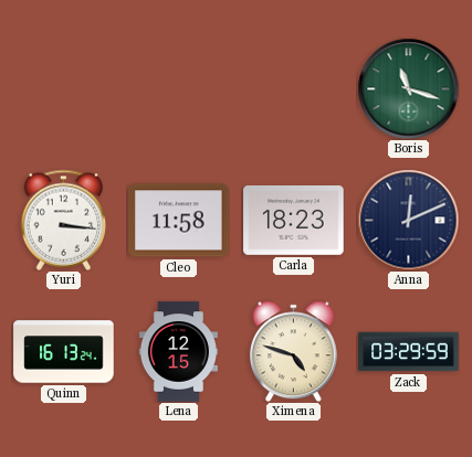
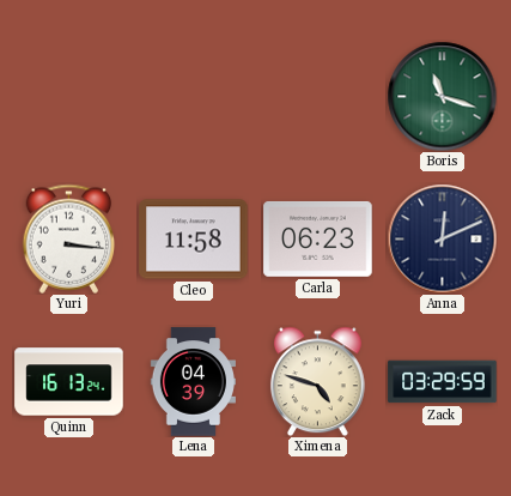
Carla: 18:23 -> 06:23
Lena: 12:15 -> 04:39
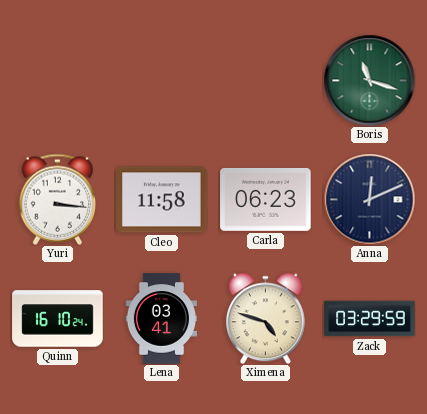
Quinn: 16:13 -> 16:10
Lena: 04:39 -> 03:41
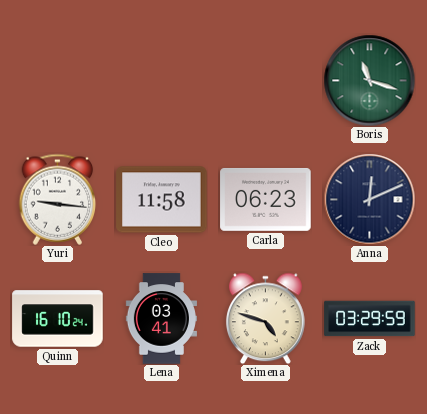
Yuri: 3:16 -> 9:16
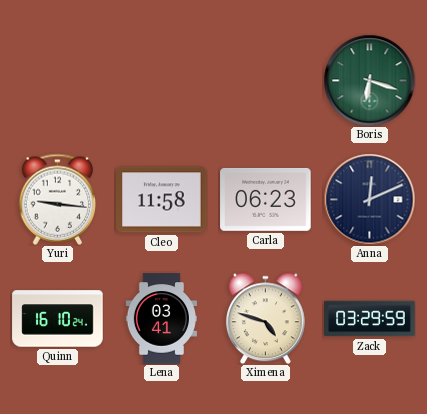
Boris: 11:18 -> 6:18
